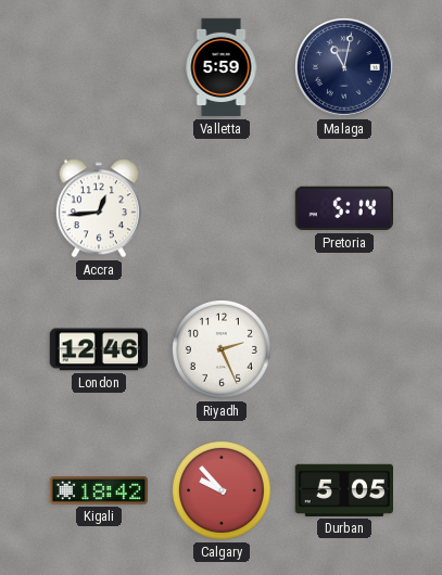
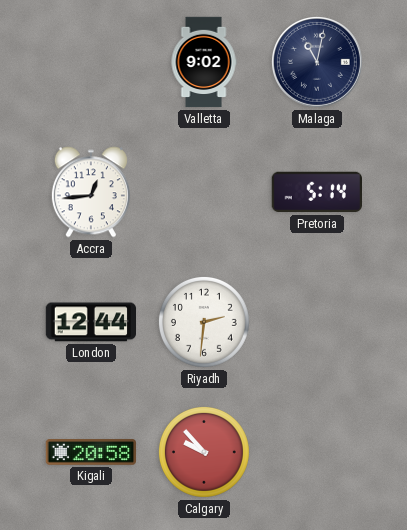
Valletta: 5:59 -> 9:02
London: 12:46 -> 12:44
Riyadh: 2:26 -> 2:31
Kigali: 18:42 -> 20:58
Durban: 5:05 -> none
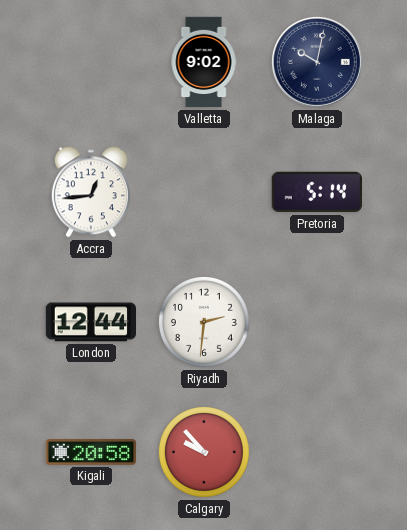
Malaga: 11:02 -> 10:02
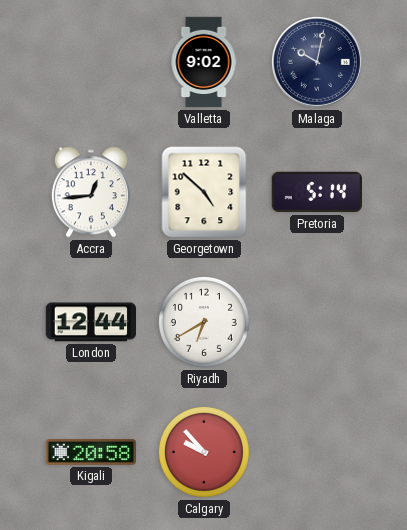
Georgetown: none -> 4:52
Riyadh: 2:31 -> 6:40
